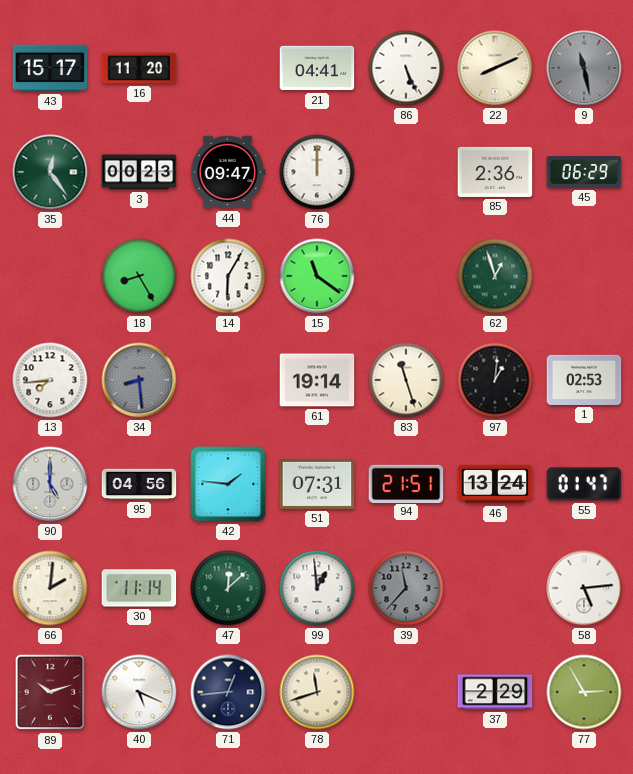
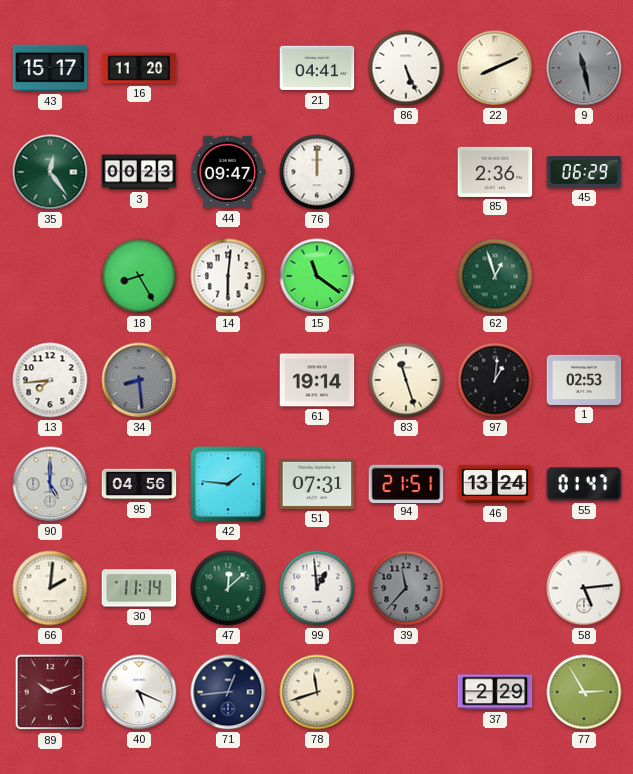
14: 6:05 -> 6:01
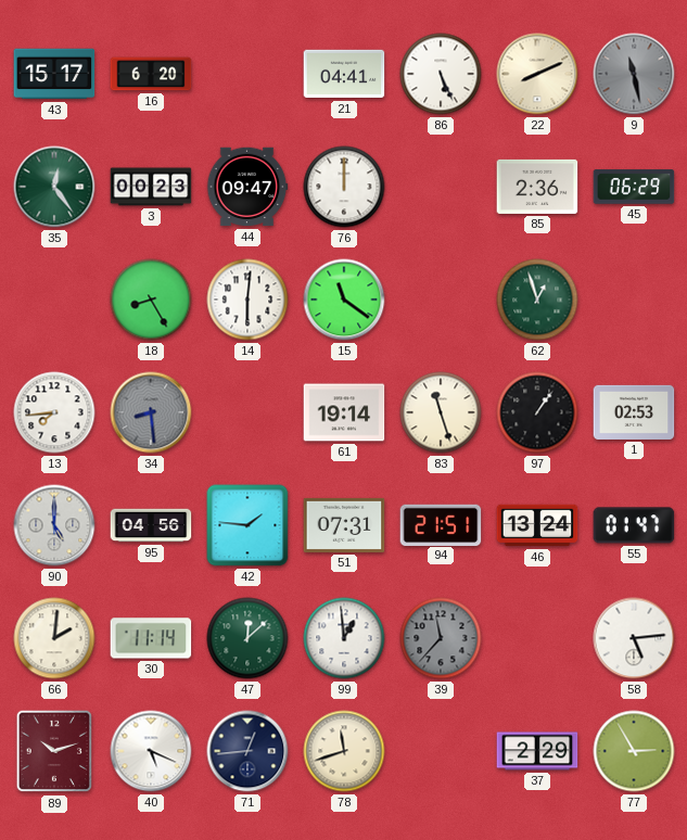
16: 11:20 -> 6:20
97: 1:01 -> 1:06
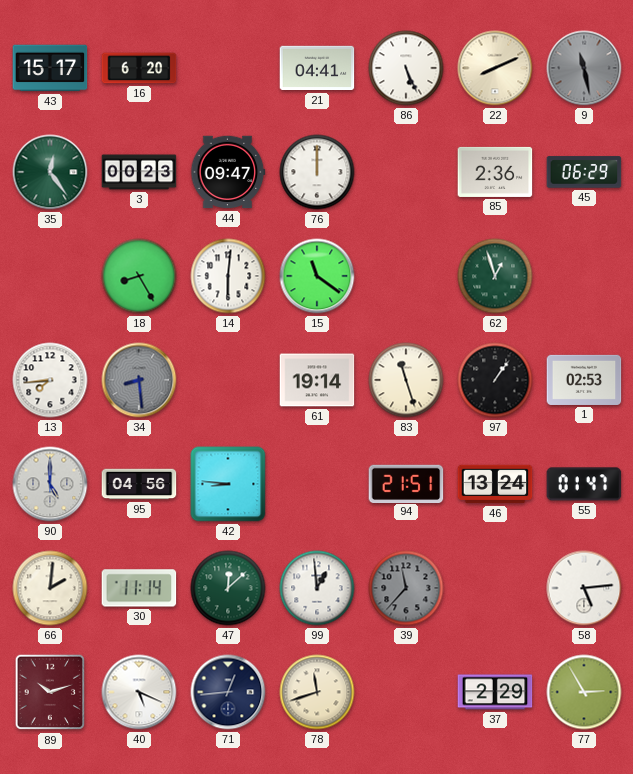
42: 1:46 -> 8:46
51: 07:31 -> none
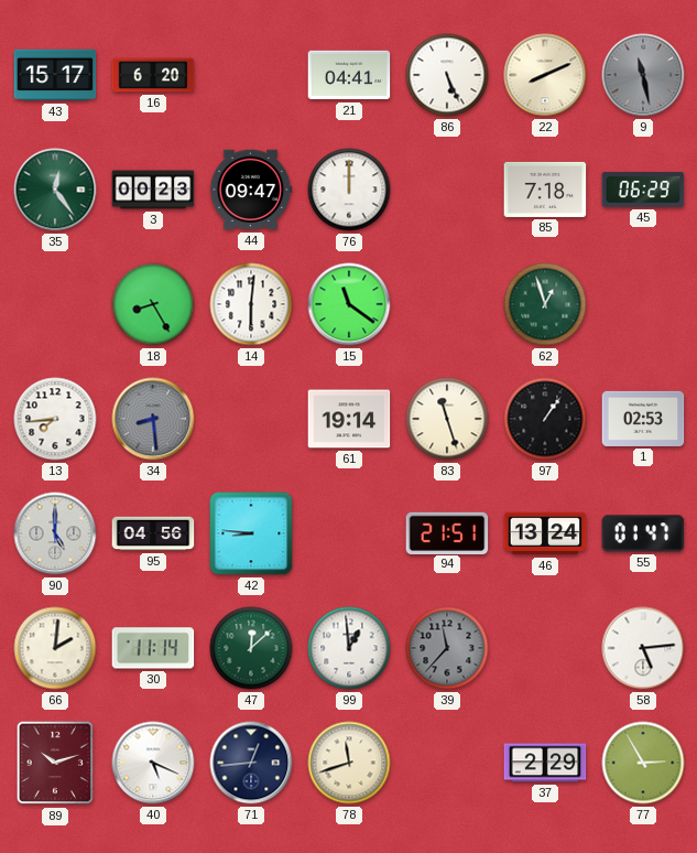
85: 2:36 -> 7:18
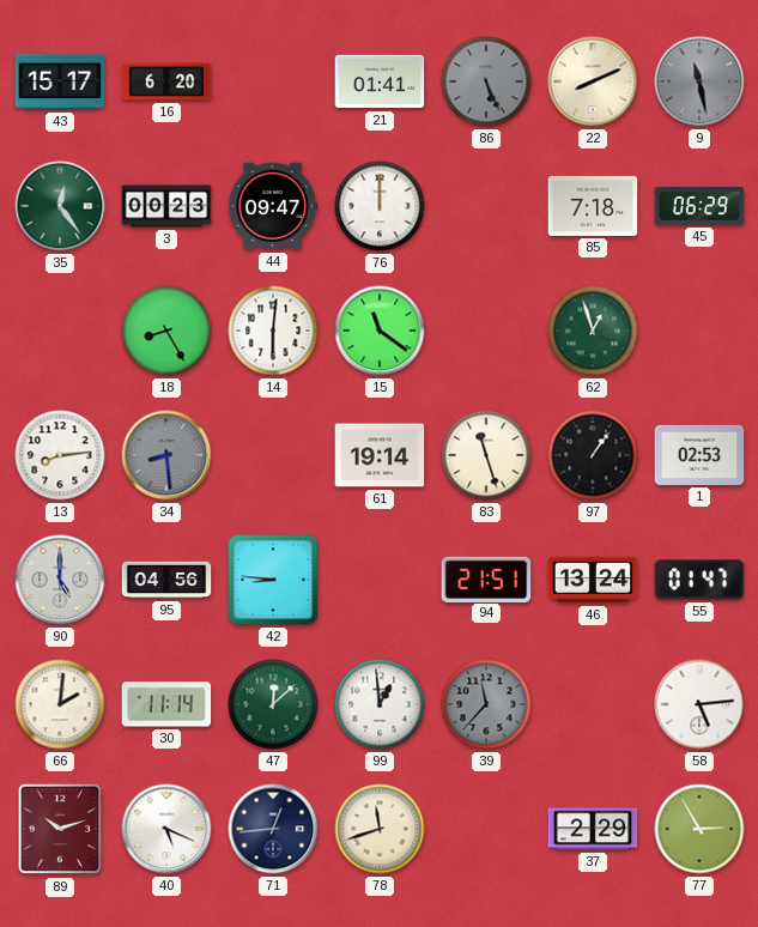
21: 04:41 -> 01:41
86 dial: white -> grey
13: 7:44 -> 8:14
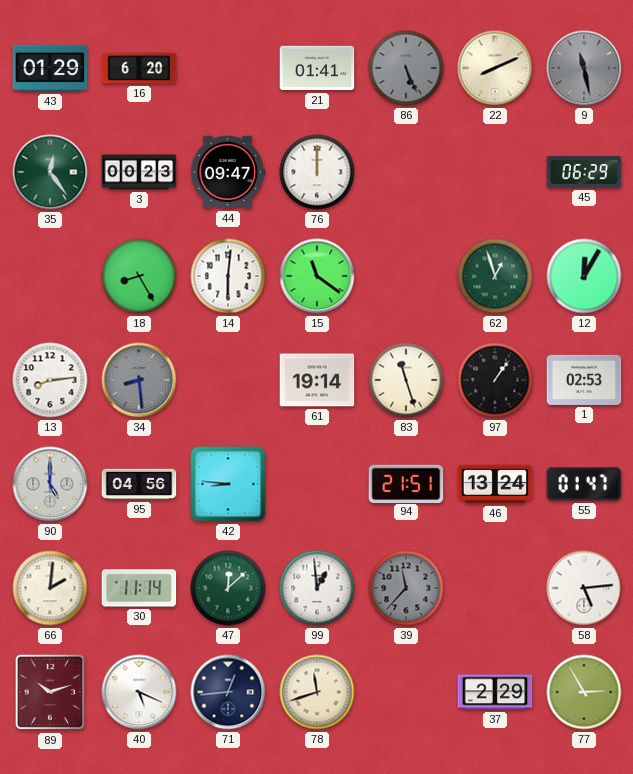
43: 15:17 -> 01:29
85: 7:18 -> none
12: none -> 12:05
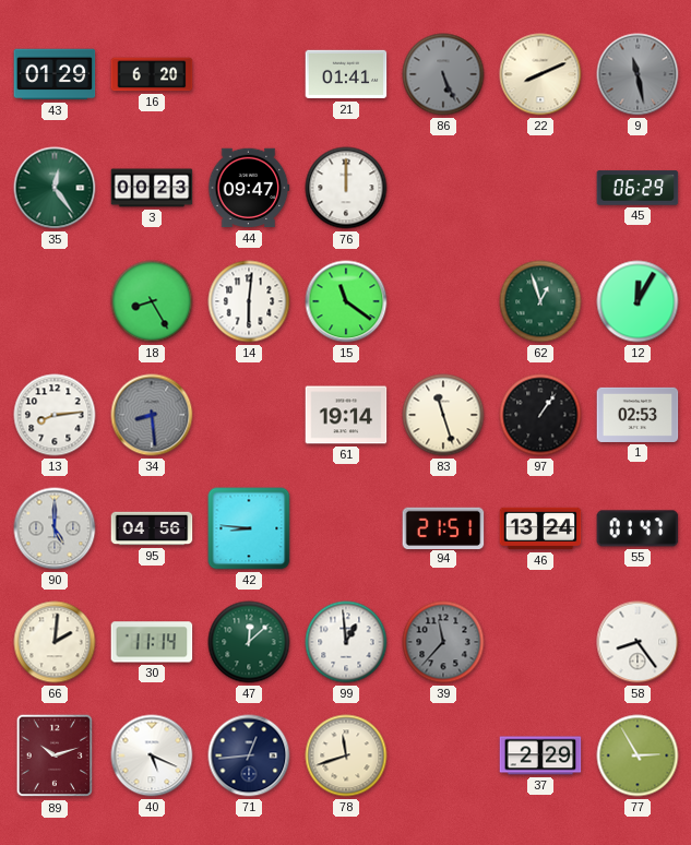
58: 5:14 -> 8:24
